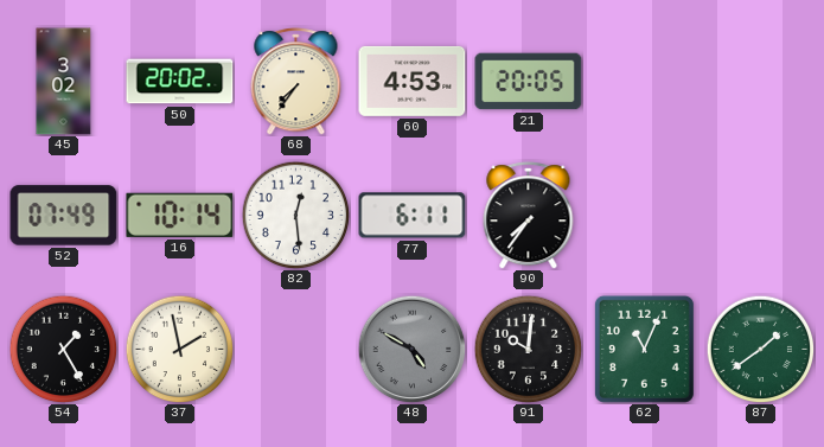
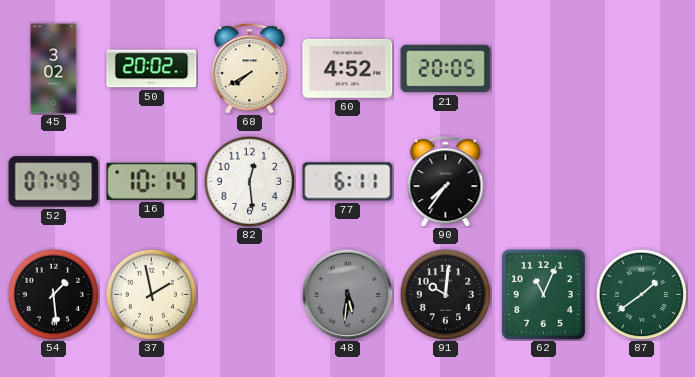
68: 7:36 -> 7:40
60: 4:53 -> 4:52
54: 1:25 -> 1:29
48: 4:50 -> 5:31
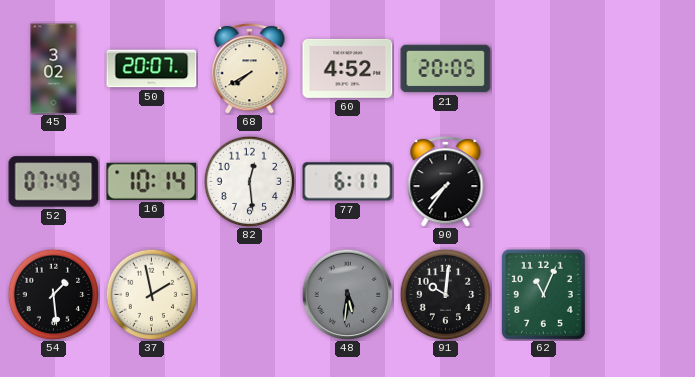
50: 20:02 -> 20:07
87: 1:39 -> none
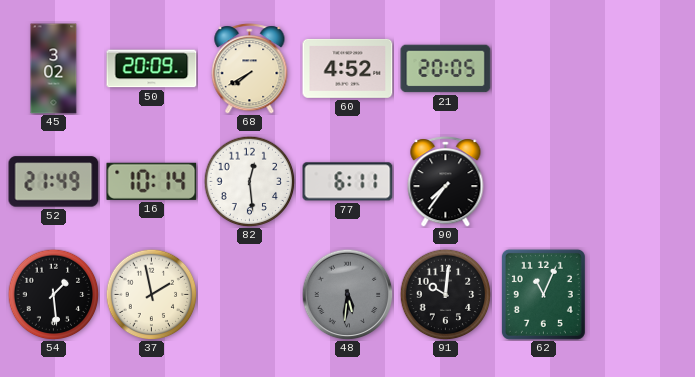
50: 20:07 -> 20:09
52: 07:49 -> 21:49
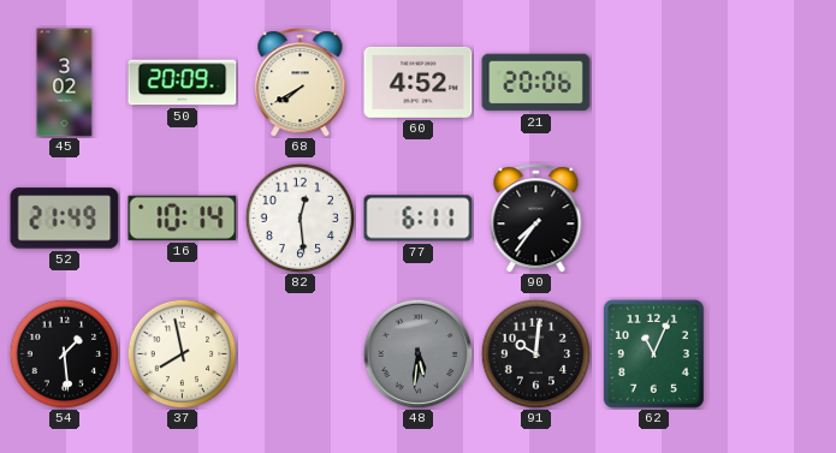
21: 20:05 -> 20:06
37: 1:58 -> 7:58
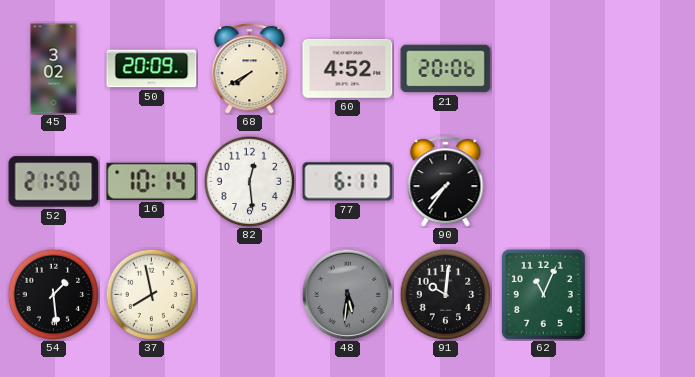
52: 21:49 -> 21:50
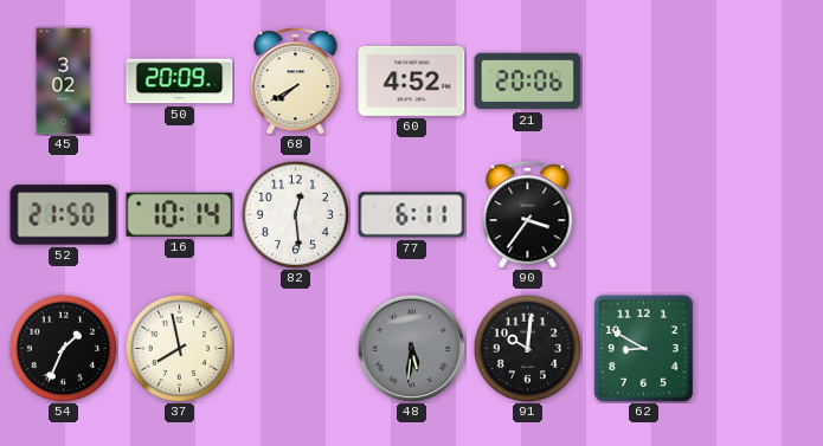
90: 7:36 -> 3:36
54: 1:29 -> 1:34
62: 11:04 -> 8:50
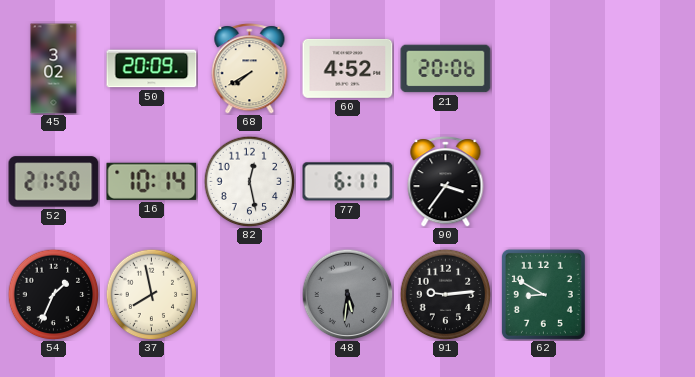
82: 12:29 -> 12:28
91: 10:01 -> 9:14
